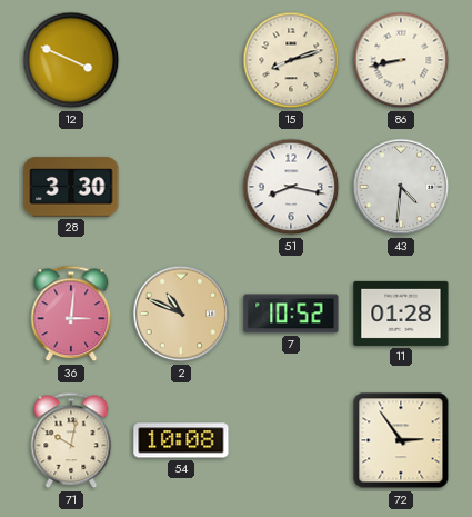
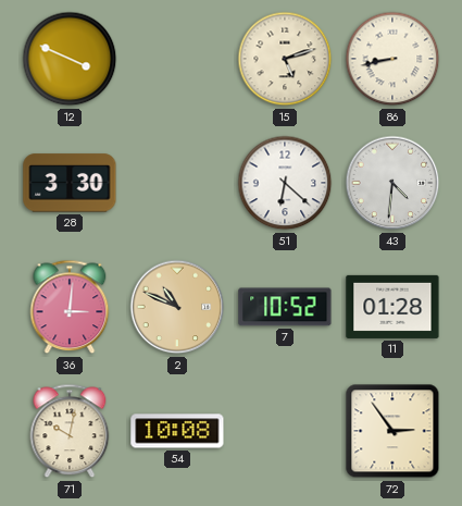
15: 8:12 -> 5:12
51: 8:17 -> 6:22
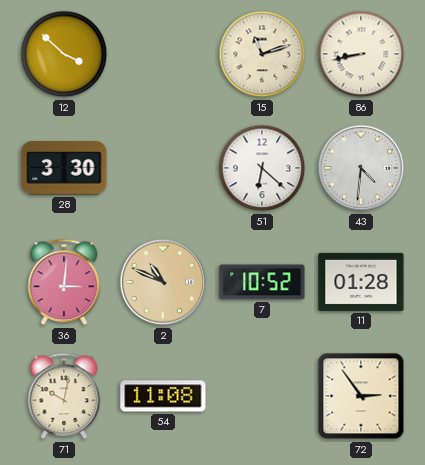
12: 3:49 -> 3:52
15: 5:12 -> 11:12
54: 10:08 -> 11:08
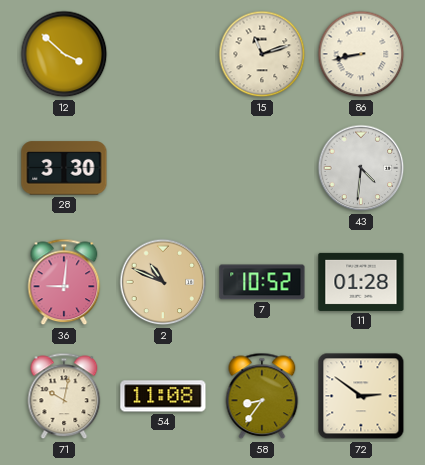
51: 6:22 -> none
36: 3:01 -> 9:01
58: none -> 8:36
72: 2:54 -> 2:51
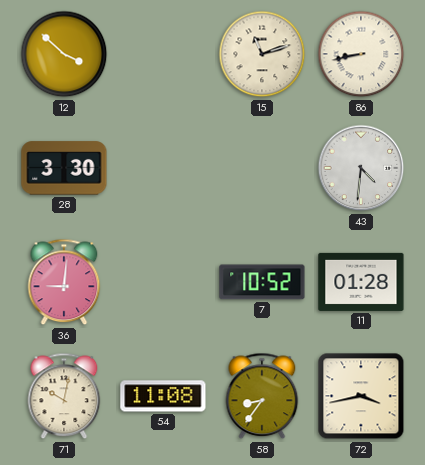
2: 10:49 -> none
72: 2:51 -> 3:43
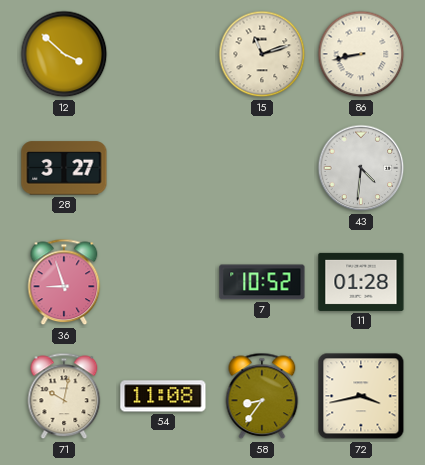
28: 3:30 -> 3:27
36: 9:01 -> 8:57
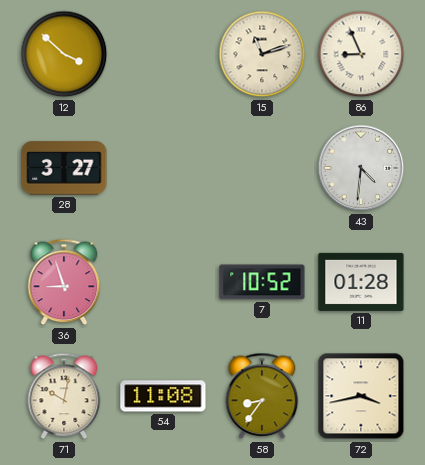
86: 8:43 -> 8:56
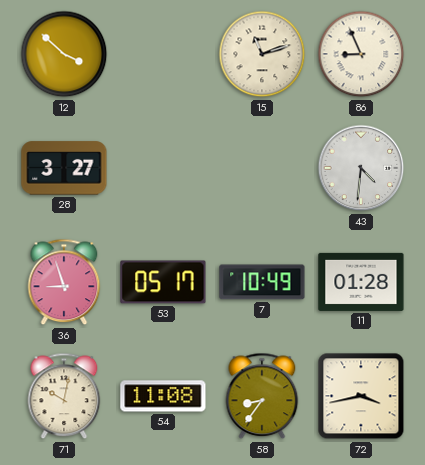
53: none -> 05:17
7: 10:52 -> 10:49
